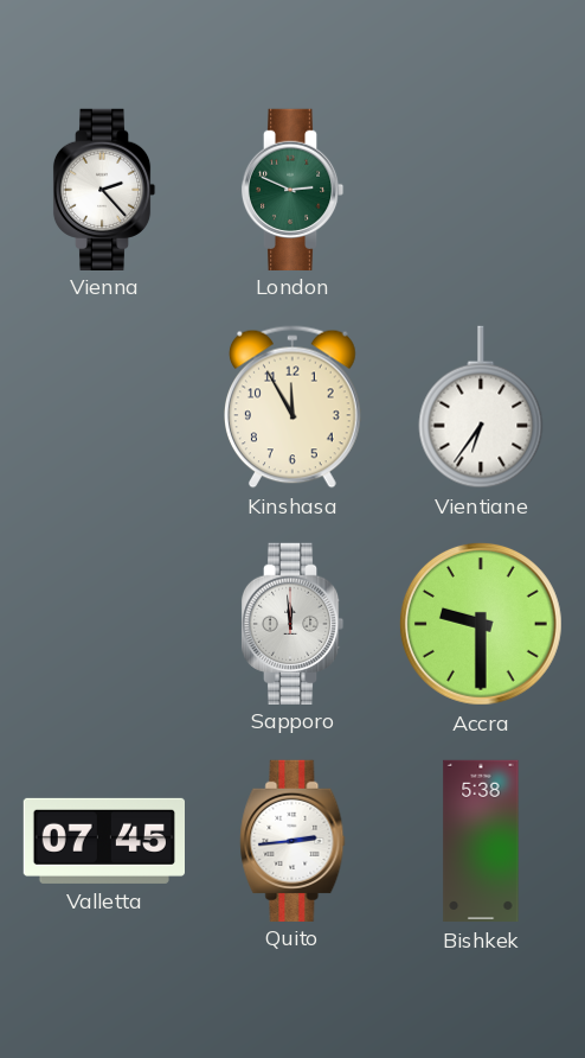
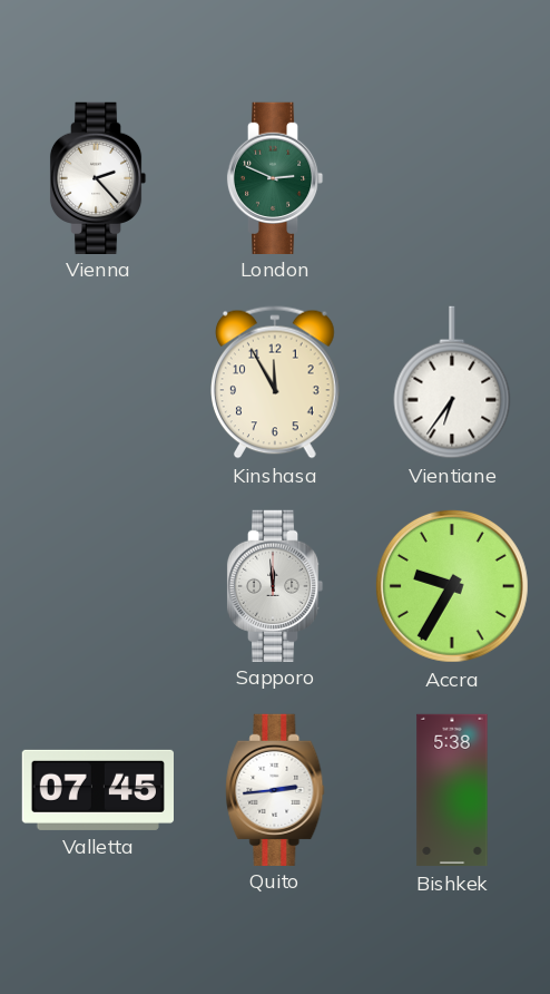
Accra: 9:30 -> 9:35
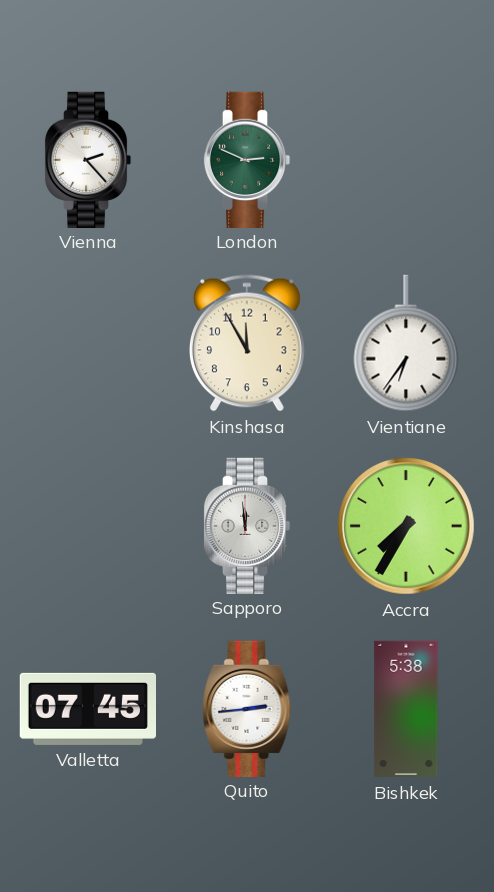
Accra: 9:35 -> 7:35
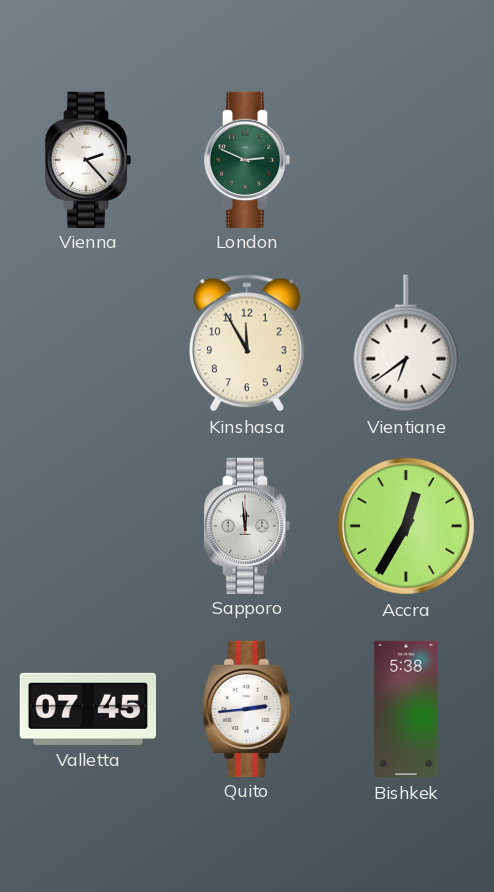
Vientiane: 6:36 -> 6:39
Accra: 7:35 -> 12:35
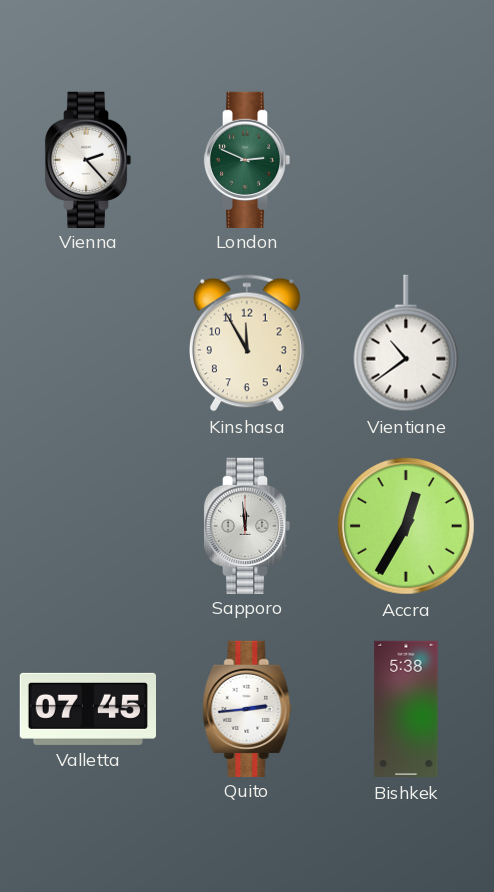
Vientiane: 6:39 -> 10:39
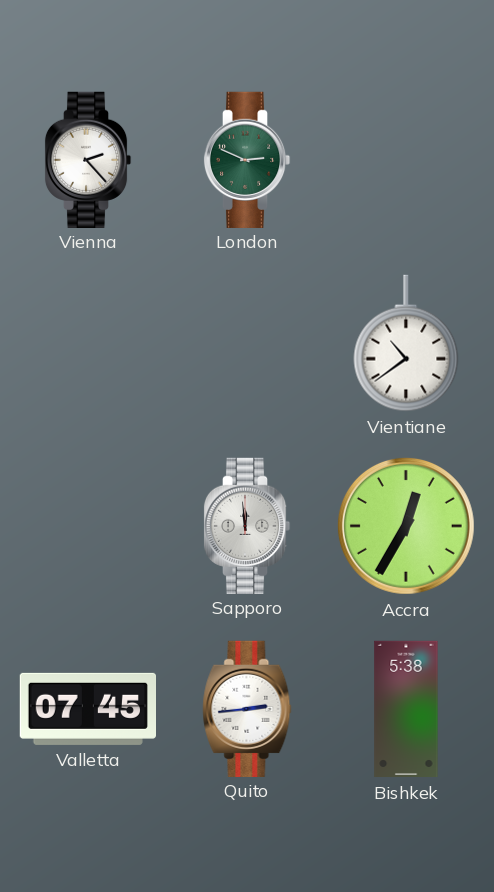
Kinshasa: 11:55 -> none
